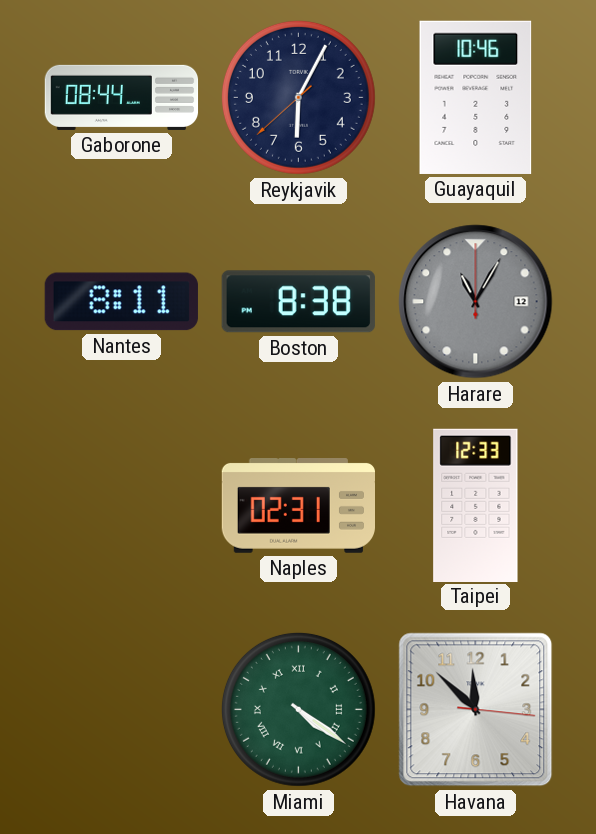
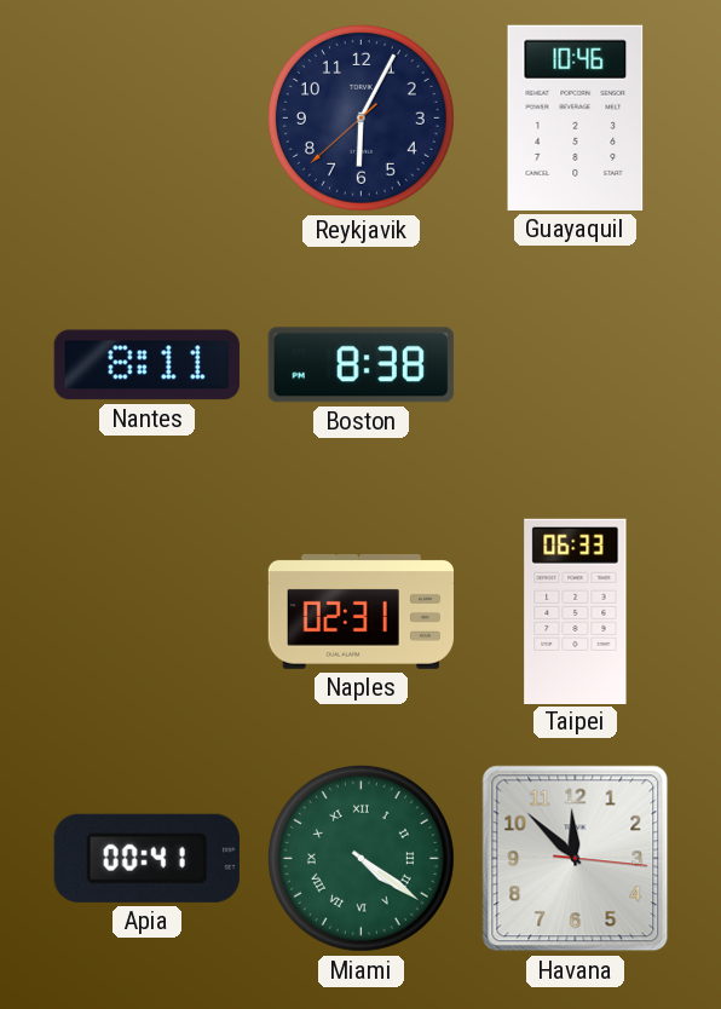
Gaborone: 08:44 -> none
Harare: 11:05 -> none
Taipei: 12:33 -> 06:33
Apia: none -> 00:41
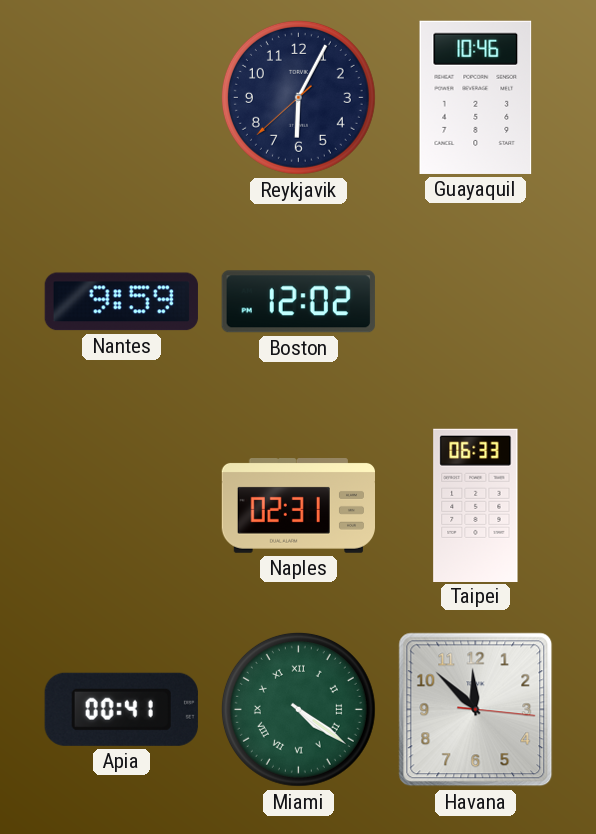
Nantes: 8:11 -> 9:59
Boston: 8:38 -> 12:02
